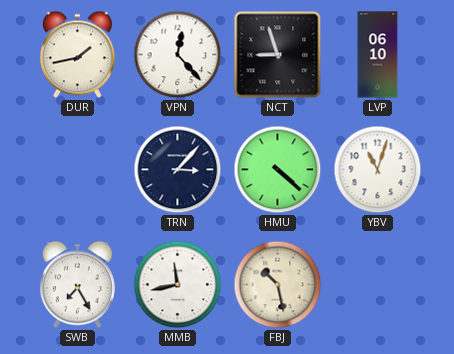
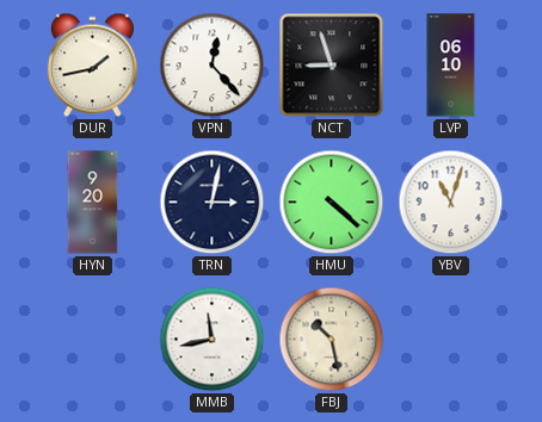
HYN: none -> 9:20
TRN: 3:07 -> 3:02
SWB: 7:25 -> none
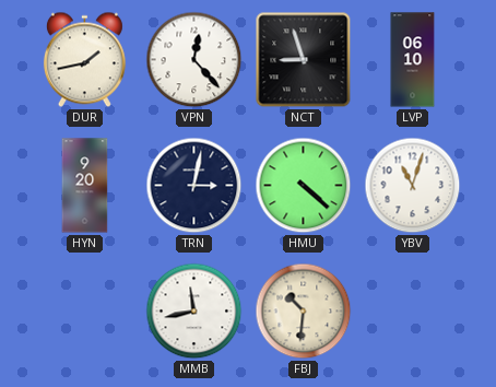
FBJ: 10:28 -> 10:31
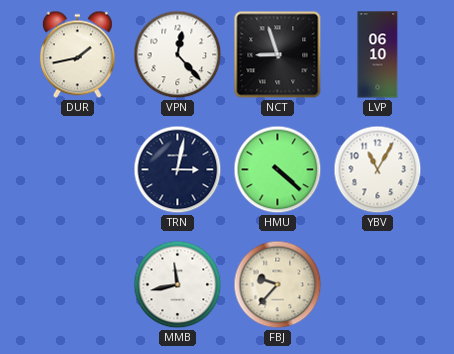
HYN: 9:20 -> none
YBV: 11:03 -> 11:05
FBJ: 10:31 -> 9:37
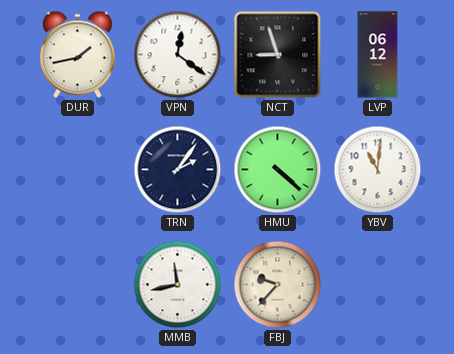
VPN: 12:23 -> 12:21
LVP: 06:10 -> 06:12
TRN: 3:02 -> 2:06
YBV: 11:05 -> 11:01
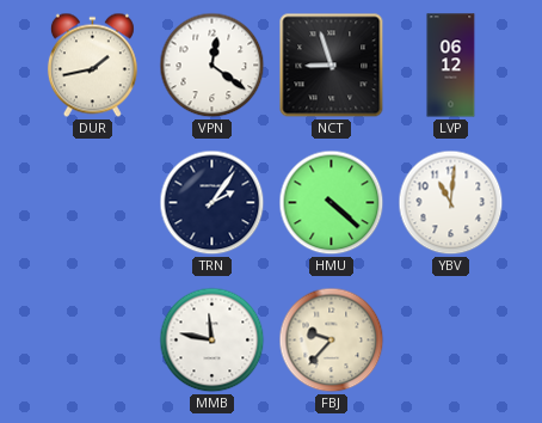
MMB: 11:43 -> 11:47
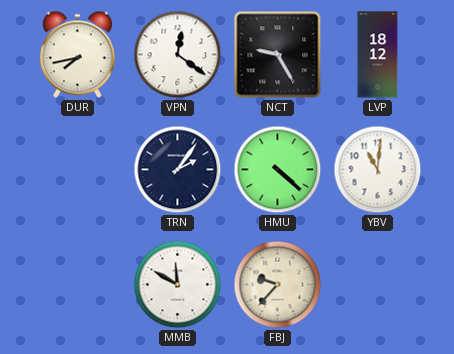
DUR: 1:43 -> 7:43
NCT: 8:57 -> 9:25
LVP: 06:12 -> 18:12
MMB: 11:47 -> 11:50
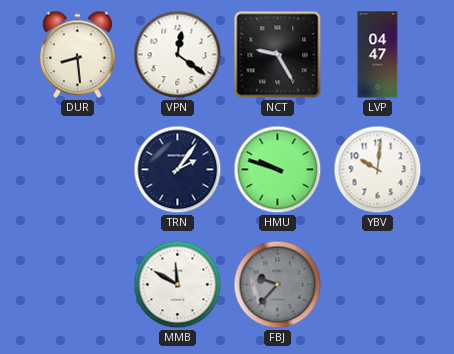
DUR: 7:43 -> 8:29
LVP: 18:12 -> 04:47
HMU: 4:22 -> 9:48
YBV: 11:01 -> 10:01
FBJ dial: cream -> grey
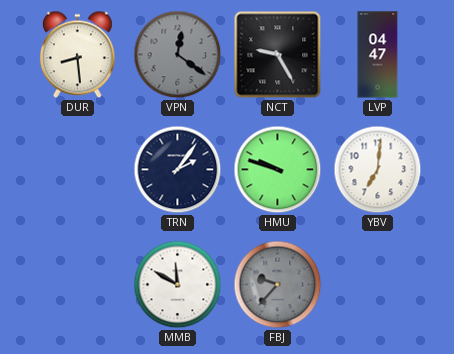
VPN dial: white -> grey
YBV: 10:01 -> 7:01
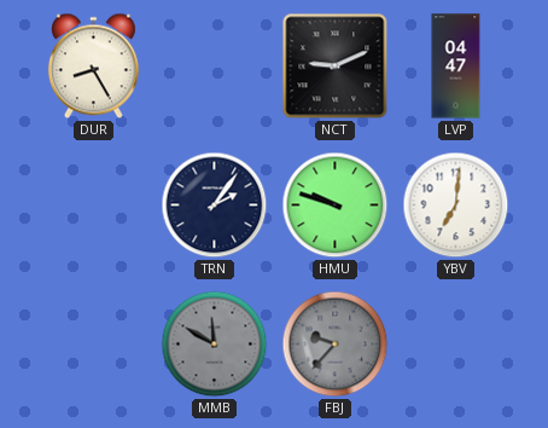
DUR: 8:29 -> 8:25
VPN: 12:21 -> none
NCT: 9:25 -> 9:11
MMB dial: white -> grey
